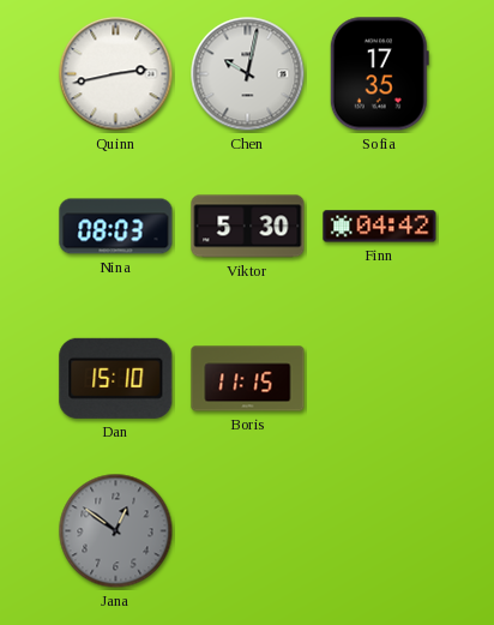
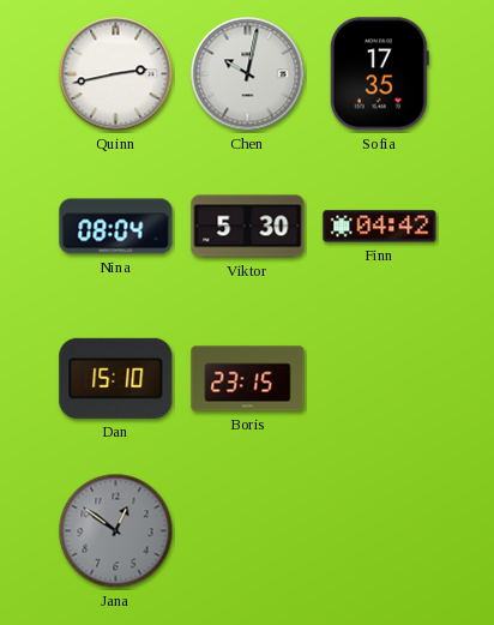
Nina: 08:03 -> 08:04
Boris: 11:15 -> 23:15
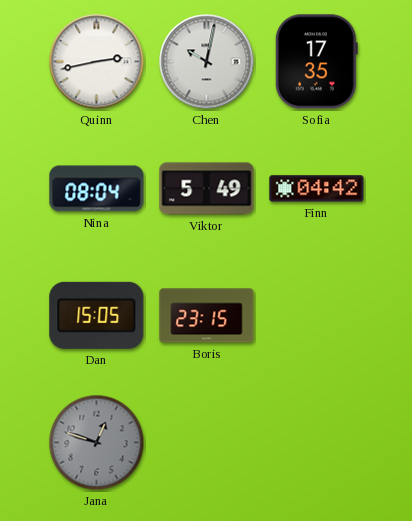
Viktor: 5:30 -> 5:49
Dan: 15:10 -> 15:05
Jana: 12:51 -> 12:48
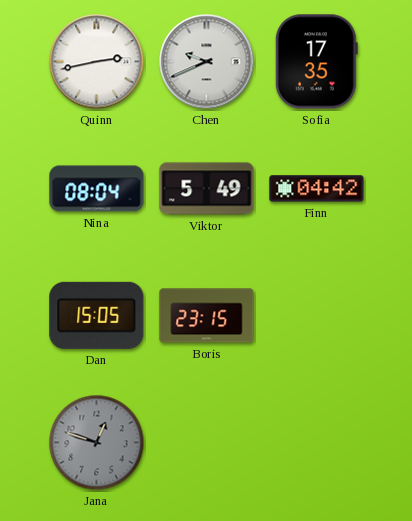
Chen: 10:02 -> 9:41
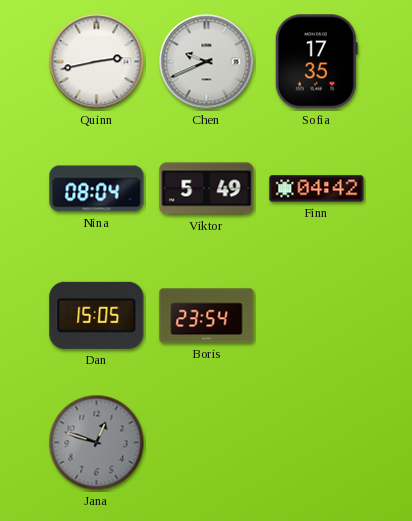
Boris: 23:15 -> 23:54
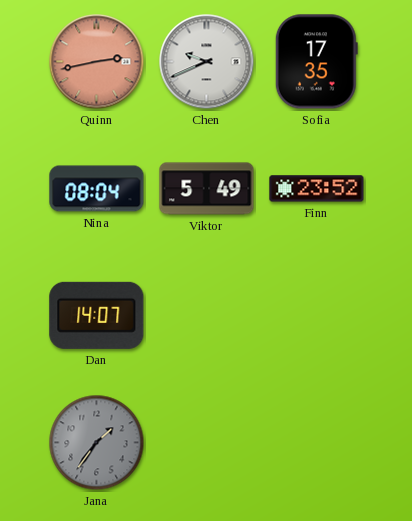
Quinn dial: white -> salmon
Finn: 04:42 -> 23:52
Dan: 15:05 -> 14:07
Boris: 23:54 -> none
Jana: 12:48 -> 1:36
